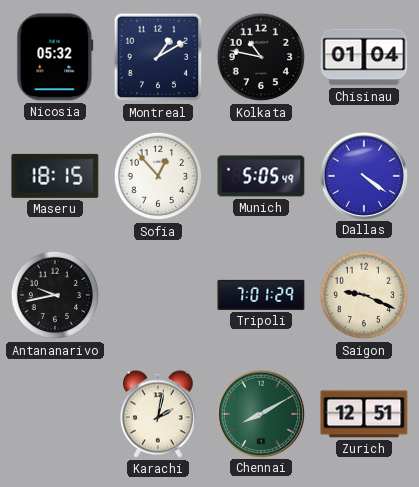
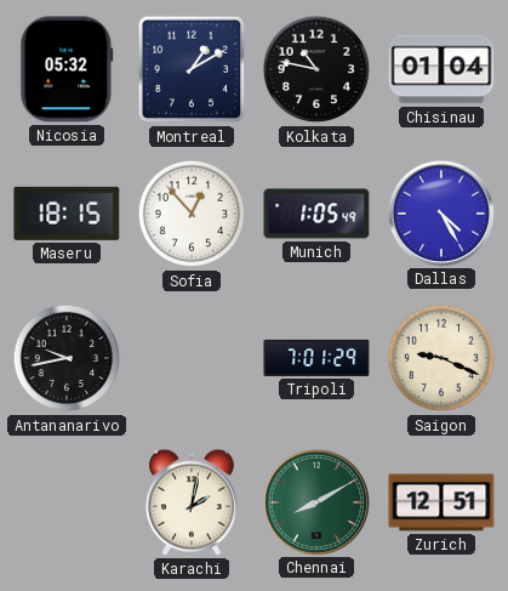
Munich: 5:05 -> 1:05
Dallas: 4:21 -> 4:25
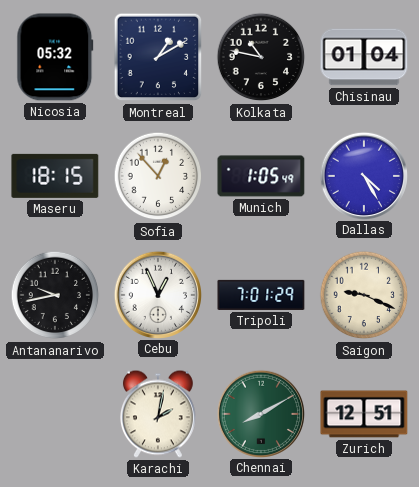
Cebu: none -> 12:56
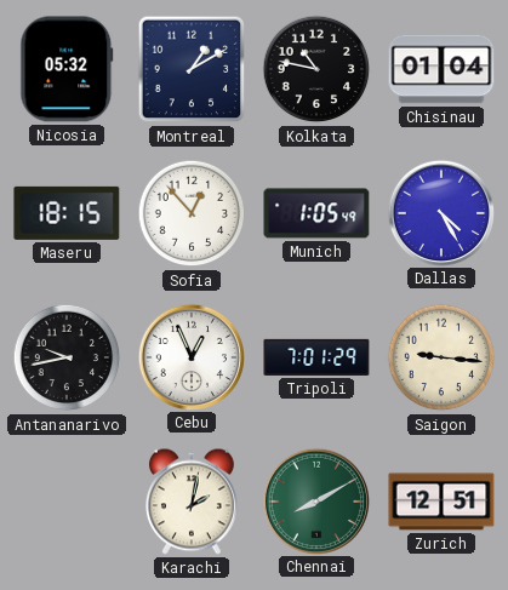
Saigon: 9:19 -> 9:16
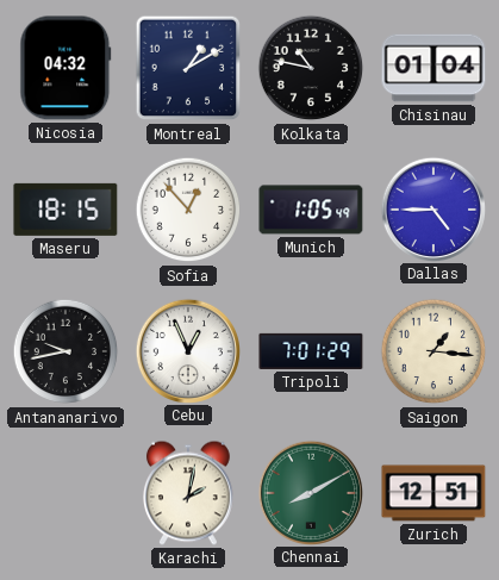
Nicosia: 05:32 -> 04:32
Dallas: 4:25 -> 4:45
Saigon: 9:16 -> 1:16
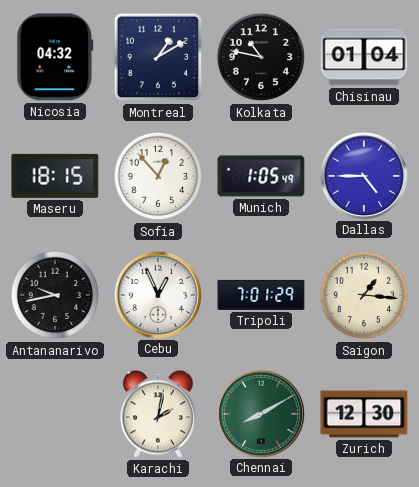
Zurich: 12:51 -> 12:30
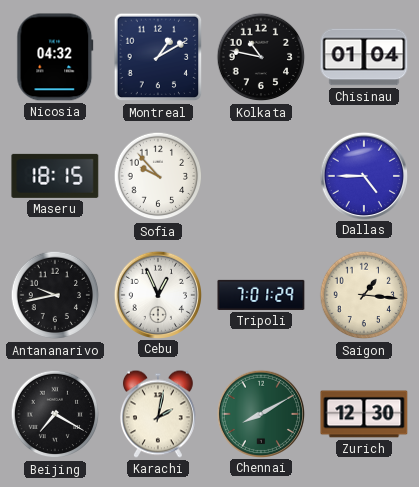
Sofia: 12:53 -> 9:53
Munich: 1:05 -> none
Beijing: none -> 7:20
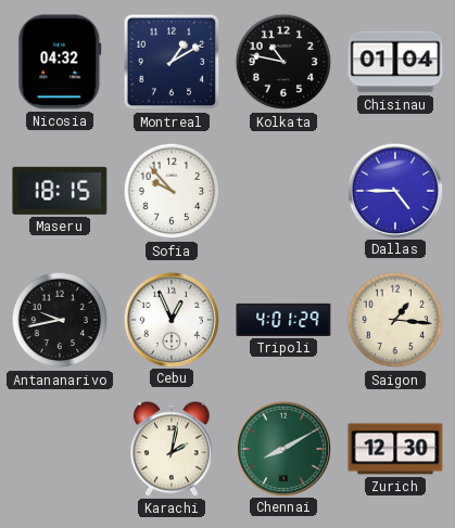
Tripoli: 7:01 -> 4:01
Beijing: 7:20 -> none
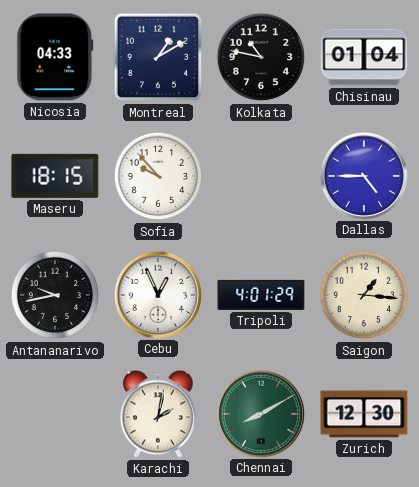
Nicosia: 04:32 -> 04:33
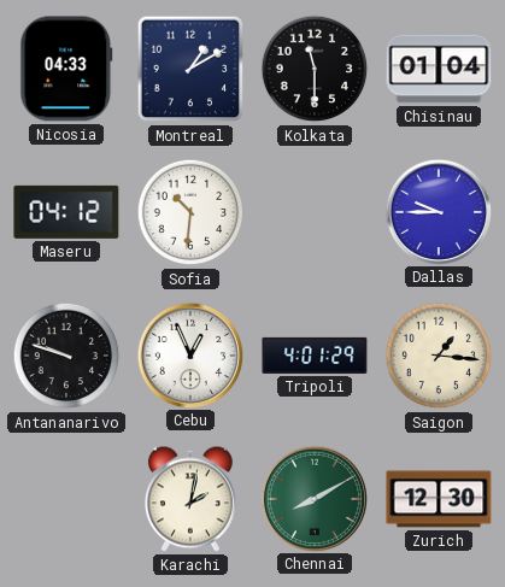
Kolkata: 10:47 -> 11:30
Maseru: 18:15 -> 04:12
Sofia: 9:53 -> 10:31
Dallas: 4:45 -> 9:45
Antananarivo: 9:43 -> 9:48
